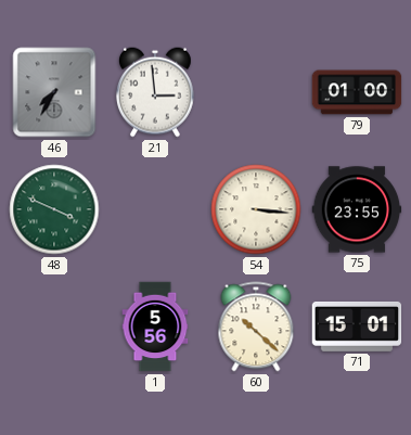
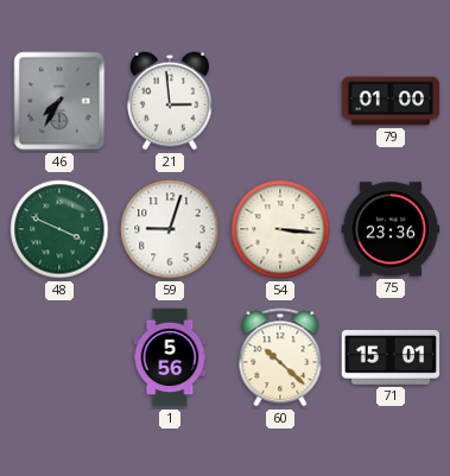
59: none -> 9:03
75: 23:55 -> 23:36
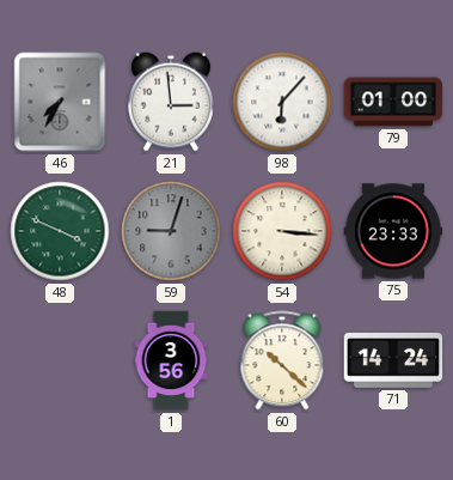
98: none -> 6:07
59 dial: white -> grey
75: 23:36 -> 23:33
1: 5:56 -> 3:56
71: 15:01 -> 14:24
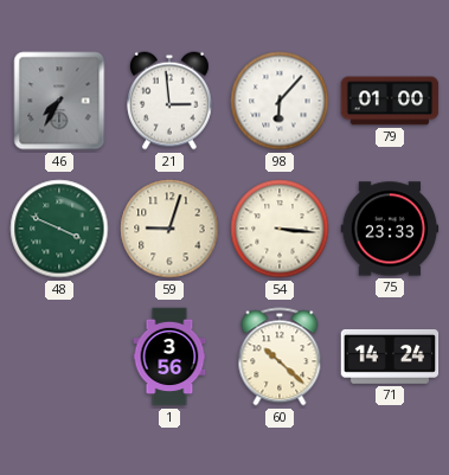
59 dial: grey -> cream
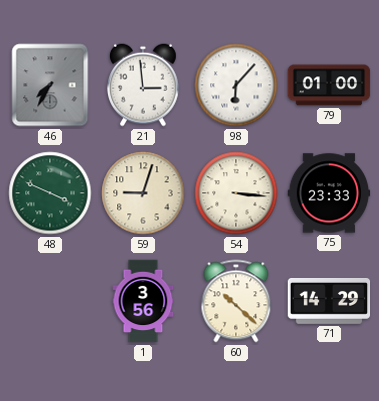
71: 14:24 -> 14:29
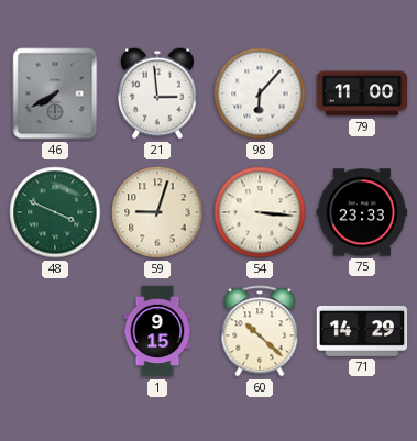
46: 7:35 -> 7:40
79: 01:00 -> 11:00
1: 3:56 -> 9:15
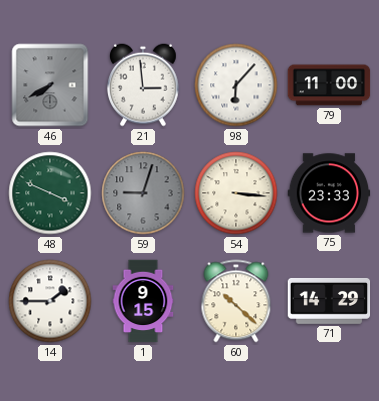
59 dial: cream -> grey
14: none -> 1:45
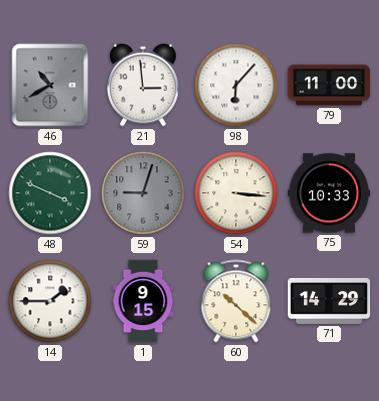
46: 7:40 -> 10:40
75: 23:33 -> 10:33
